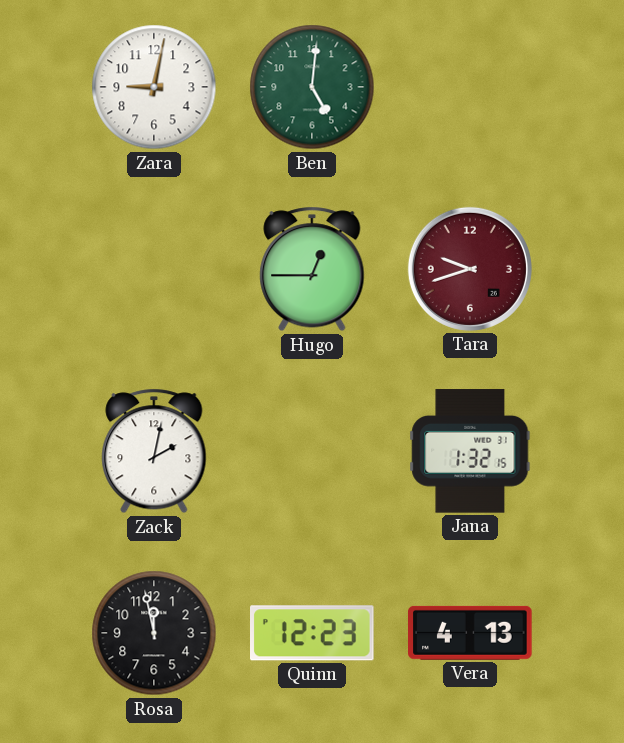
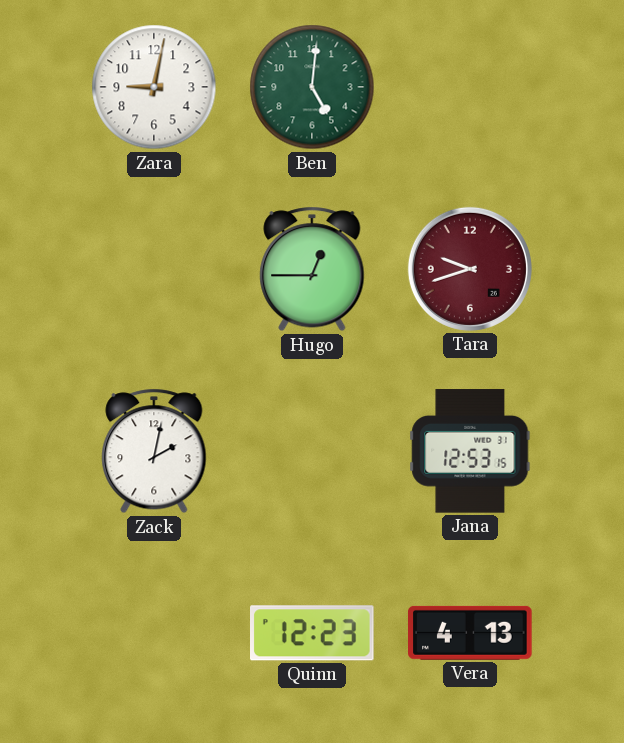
Jana: 1:32 -> 12:53
Rosa: 11:58 -> none
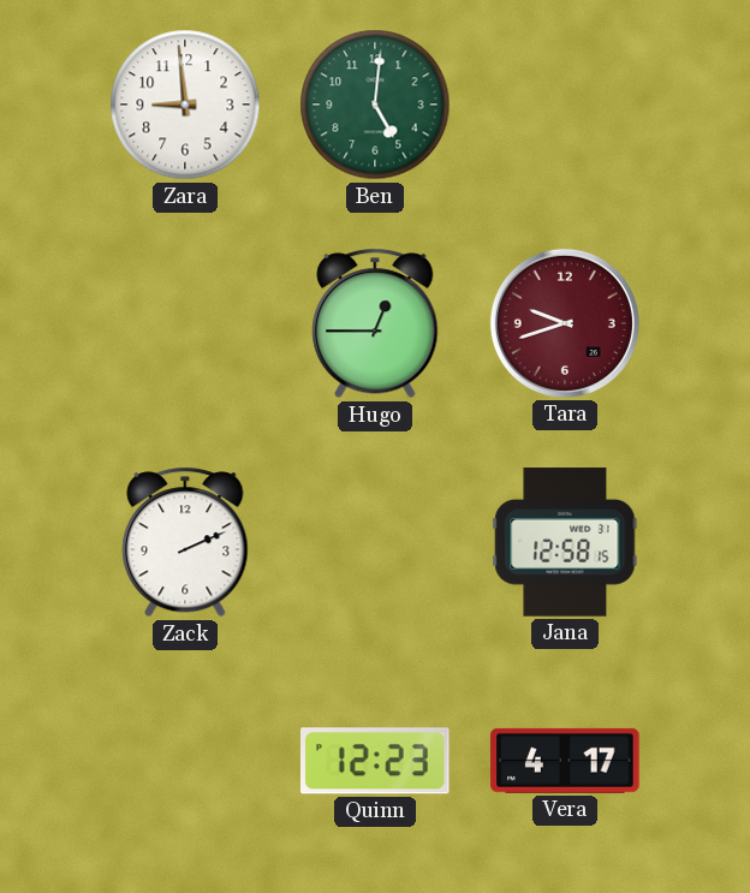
Zara: 9:02 -> 8:59
Zack: 2:02 -> 2:11
Jana: 12:53 -> 12:58
Vera: 4:13 -> 4:17
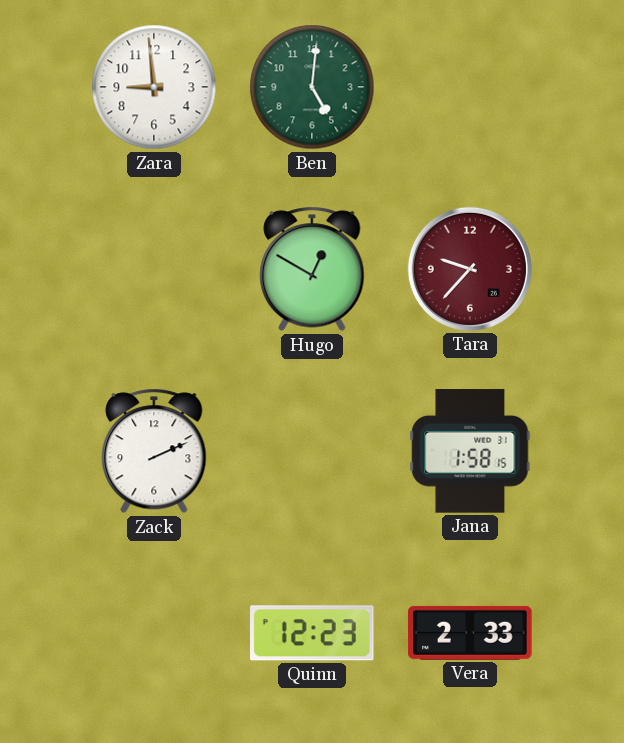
Hugo: 12:45 -> 12:50
Tara: 9:42 -> 9:37
Jana: 12:58 -> 1:58
Vera: 4:17 -> 2:33
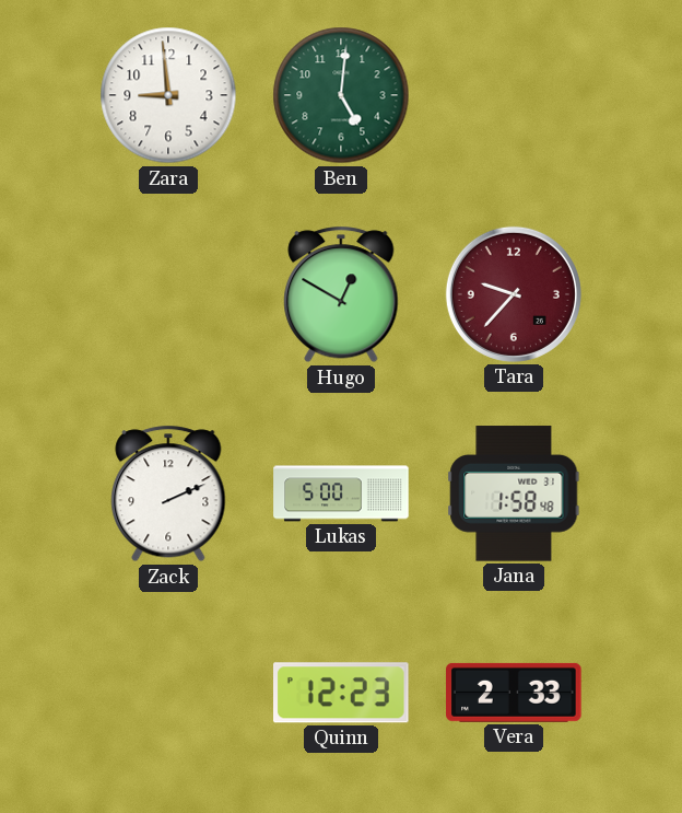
Lukas: none -> 5:00
Jana: 1:58:15 -> 1:58:48
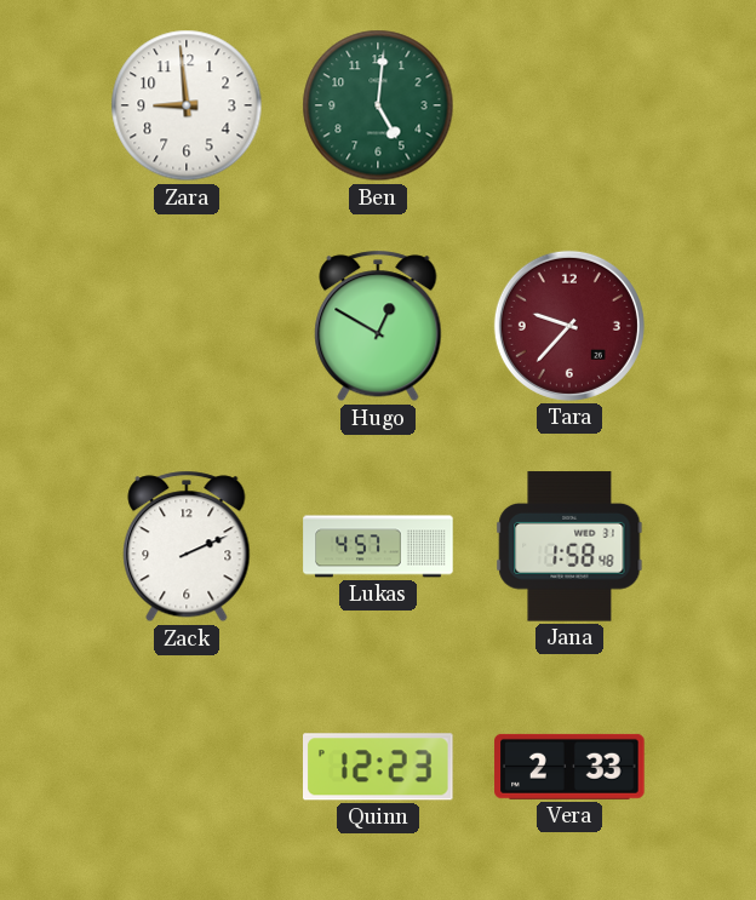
Lukas: 5:00 -> 4:57
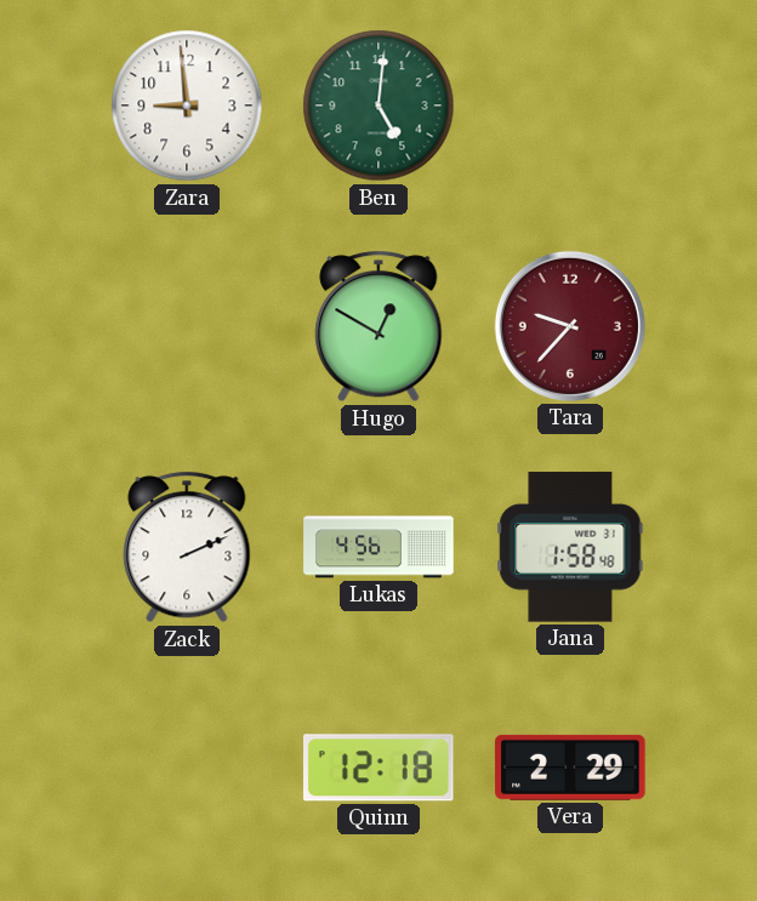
Lukas: 4:57 -> 4:56
Quinn: 12:23 -> 12:18
Vera: 2:33 -> 2:29
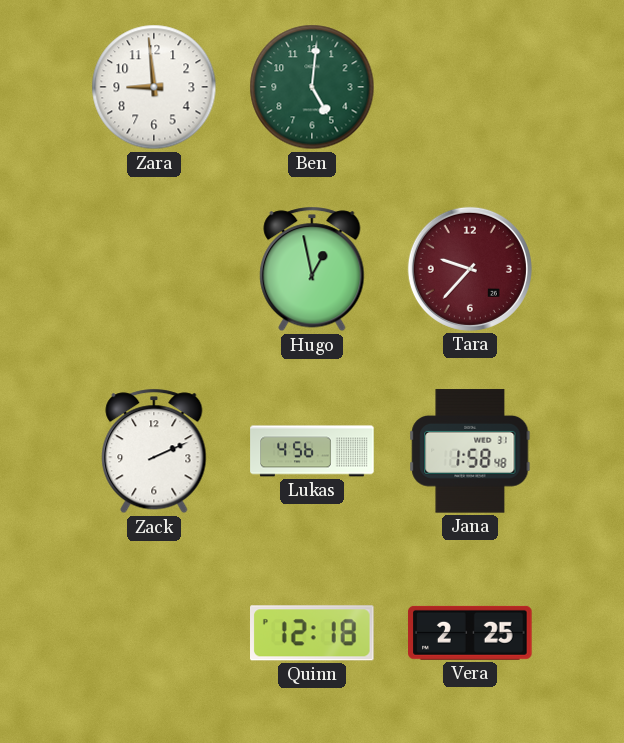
Hugo: 12:50 -> 12:58
Vera: 2:29 -> 2:25
